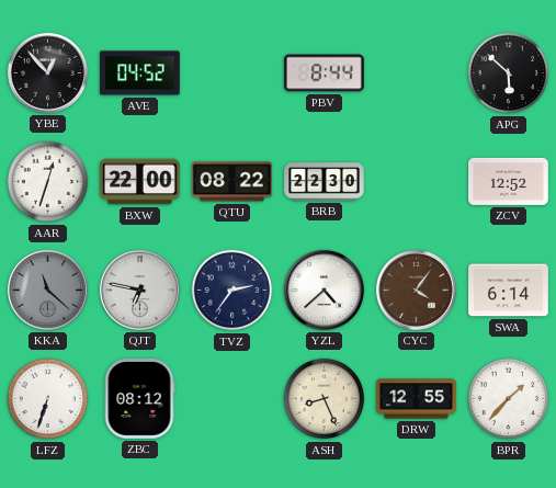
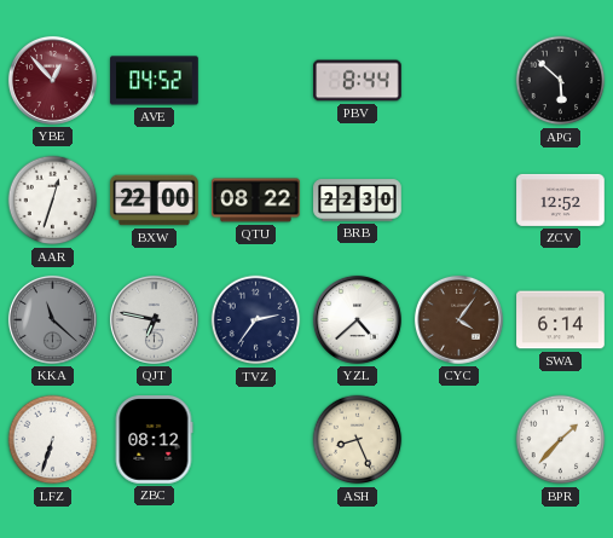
YBE dial: black -> burgundy
DRW: 12:55 -> none
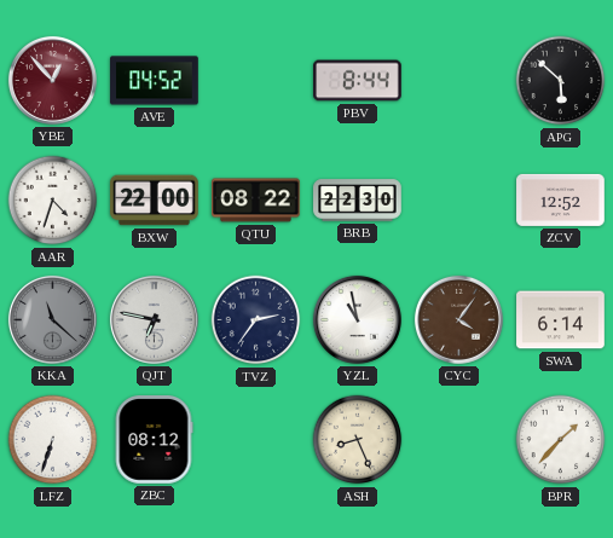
AAR: 12:33 -> 4:33
YZL: 4:38 -> 10:58
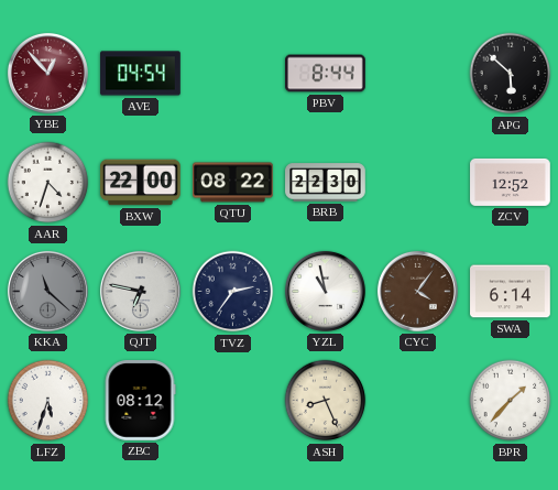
AVE: 04:52 -> 04:54
LFZ: 6:33 -> 5:33
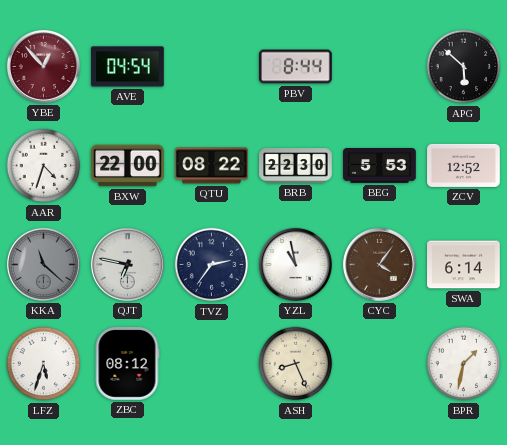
BEG: none -> 5:53
BPR: 1:37 -> 1:32
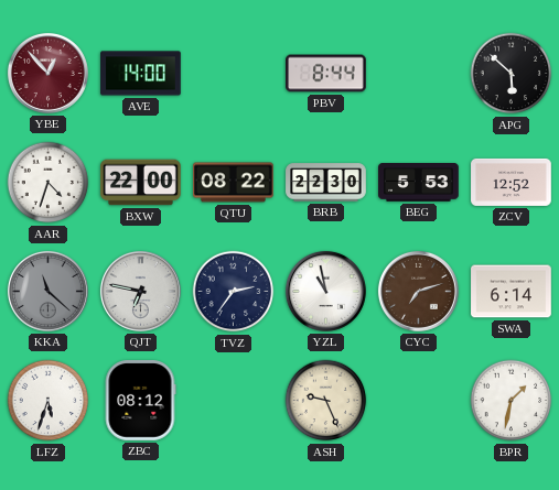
AVE: 04:54 -> 14:00
CYC: 4:06 -> 7:12
ASH: 8:26 -> 9:26
